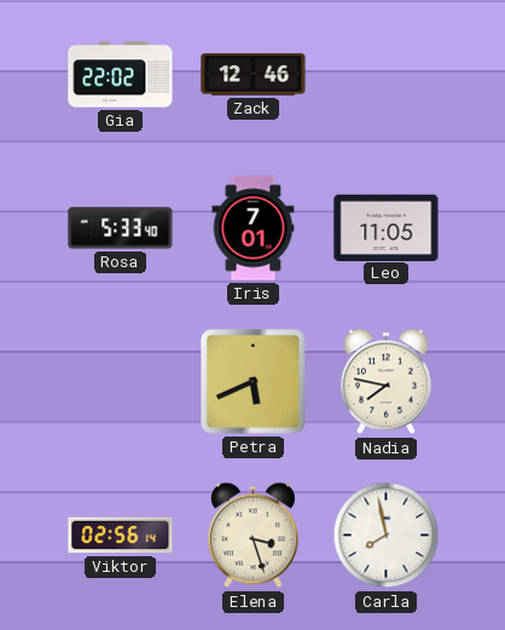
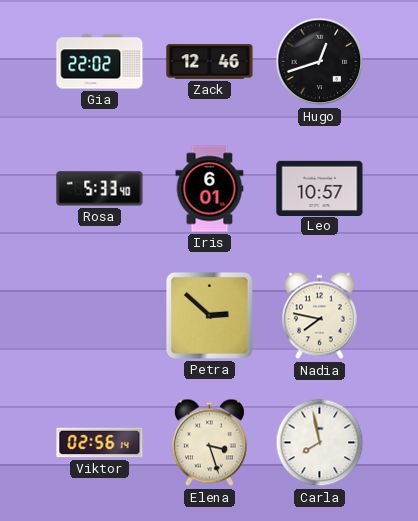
Hugo: none -> 12:42
Iris: 7:01 -> 6:01
Leo: 11:05 -> 10:57
Petra: 5:41 -> 2:52
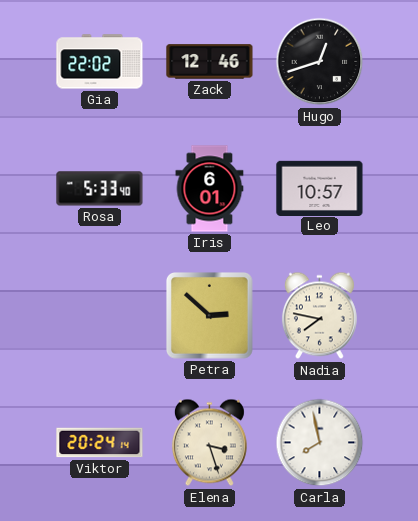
Viktor: 02:56 -> 20:24
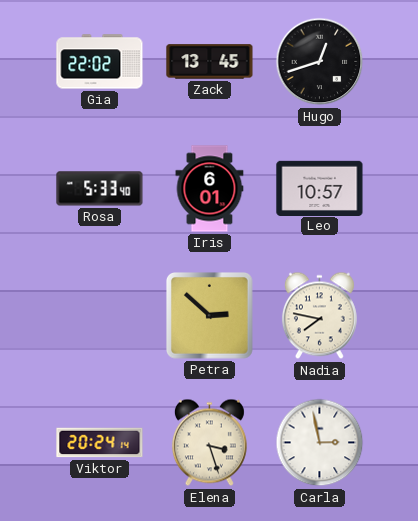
Zack: 12:46 -> 13:45
Carla: 7:58 -> 2:58
